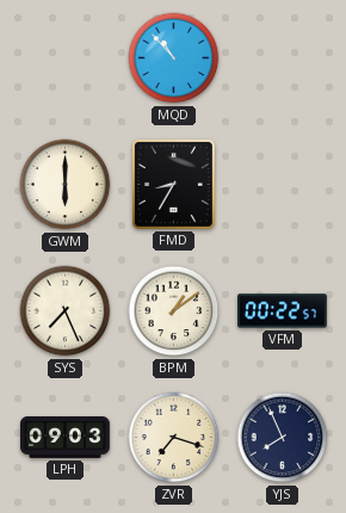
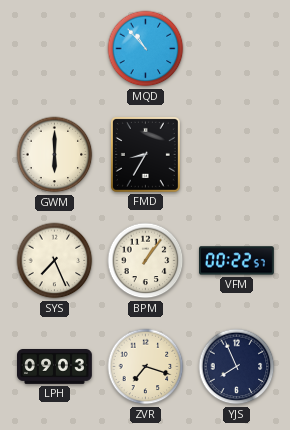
BPM: 1:09 -> 1:06
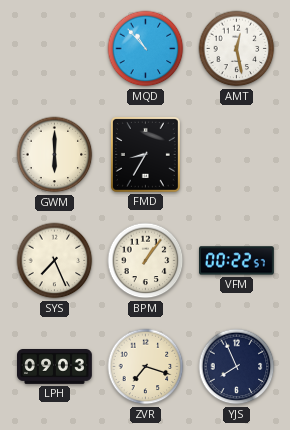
AMT: none -> 12:28
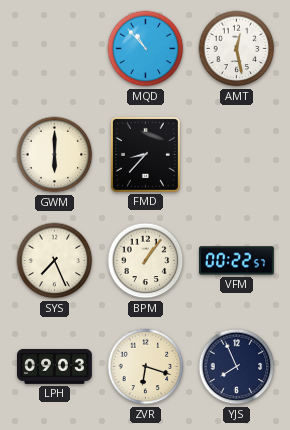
FMD: 8:35 -> 8:37
ZVR: 7:18 -> 6:18
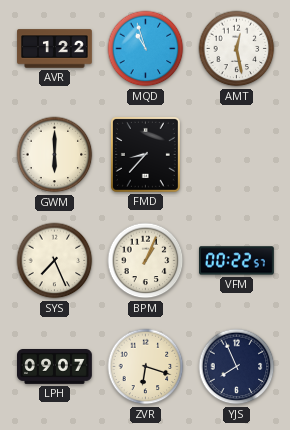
AVR: none -> 1:22
MQD: 10:53 -> 10:57
BPM: 1:06 -> 1:04
LPH: 09:03 -> 09:07
